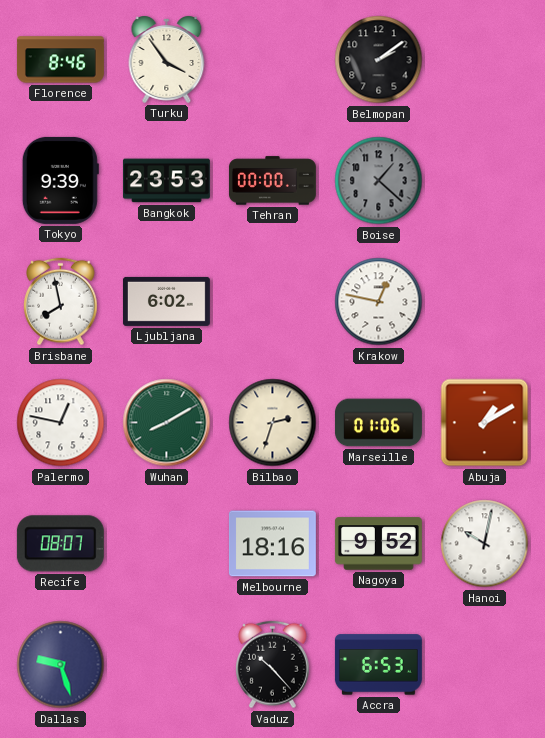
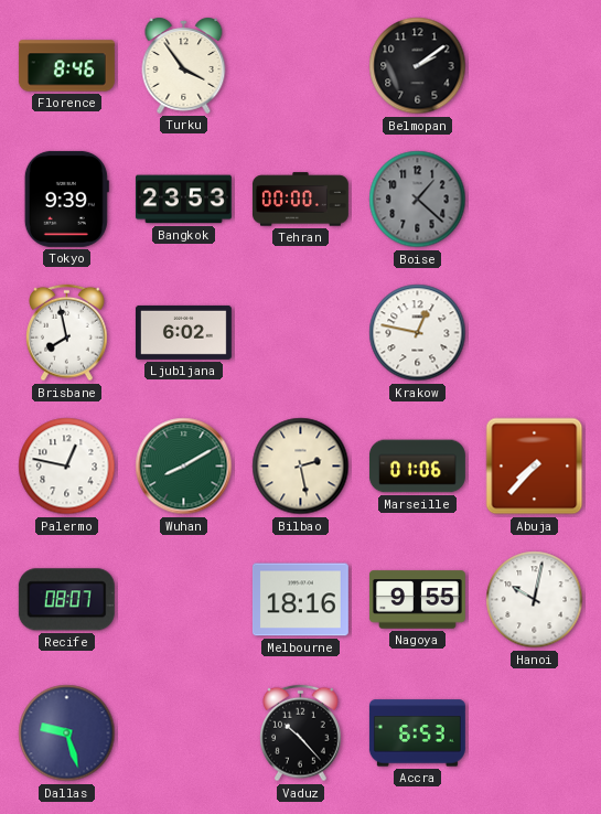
Bilbao: 2:33 -> 2:28
Abuja: 1:10 -> 7:37
Nagoya: 9:52 -> 9:55
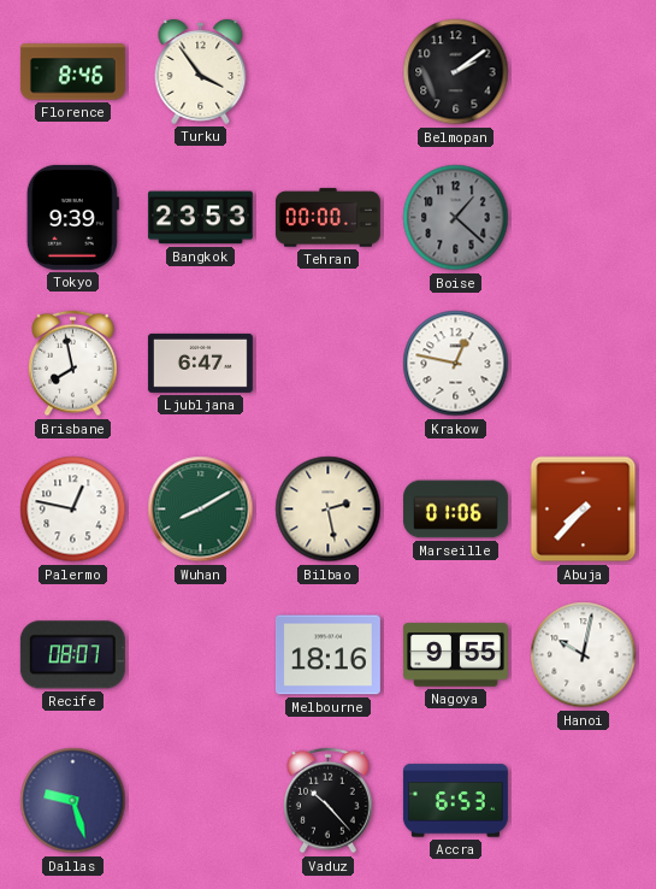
Ljubljana: 6:02 -> 6:47
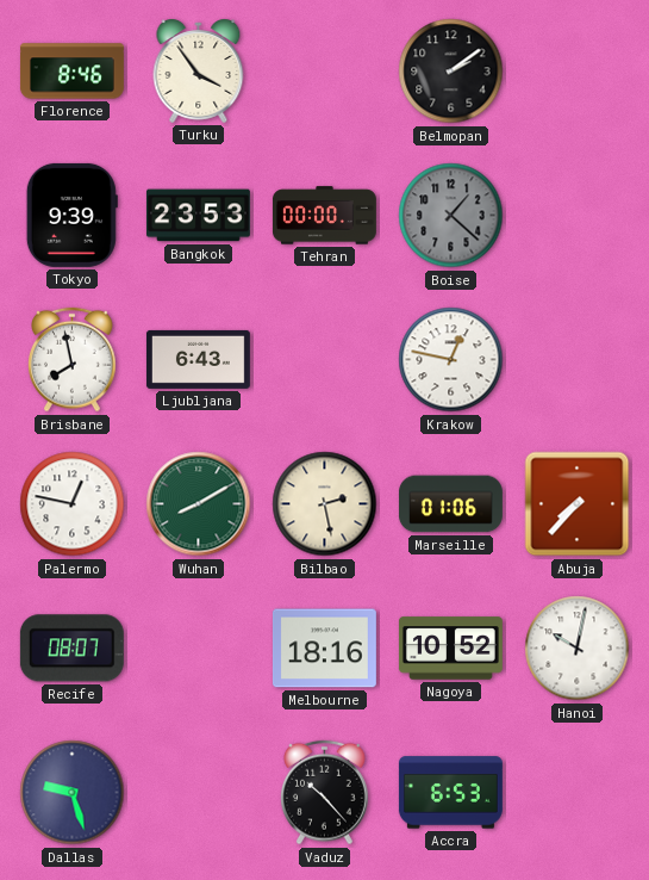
Ljubljana: 6:47 -> 6:43
Nagoya: 9:55 -> 10:52
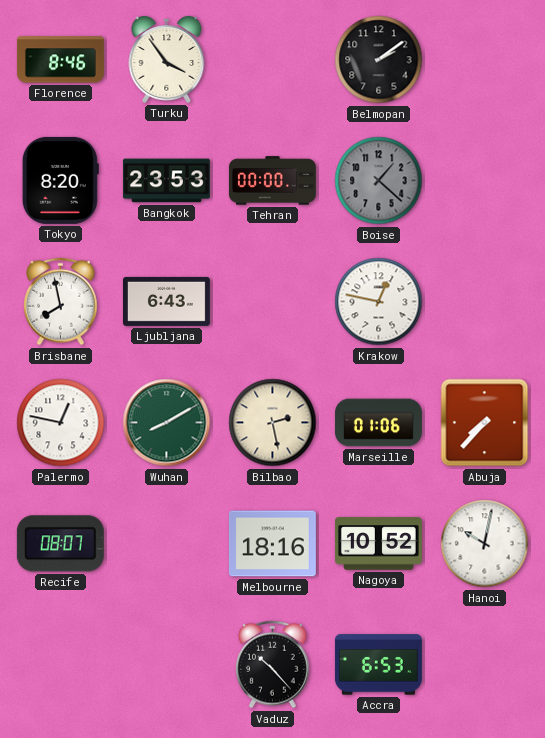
Tokyo: 9:39 -> 8:20
Dallas: 9:27 -> none
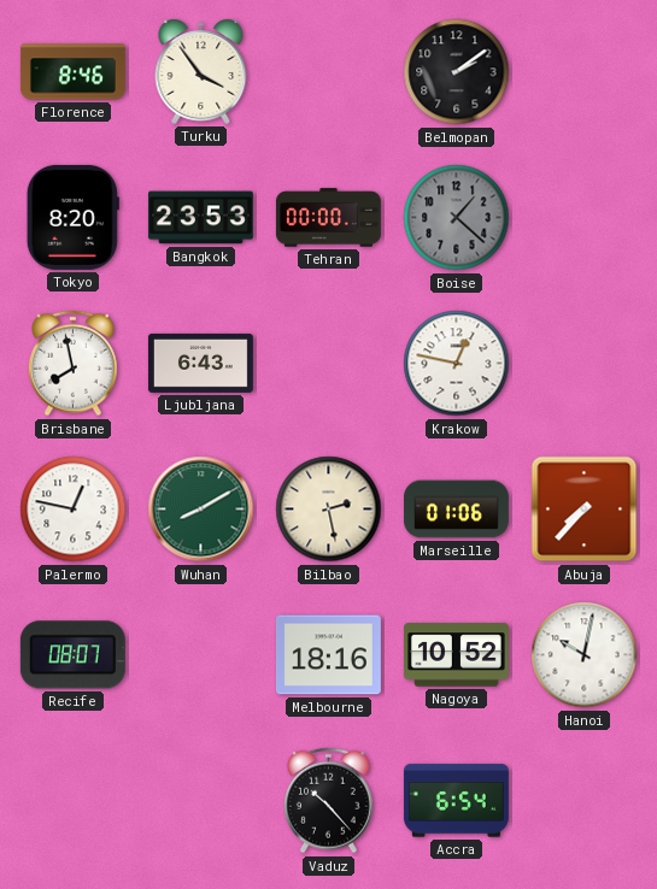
Accra: 6:53 -> 6:54
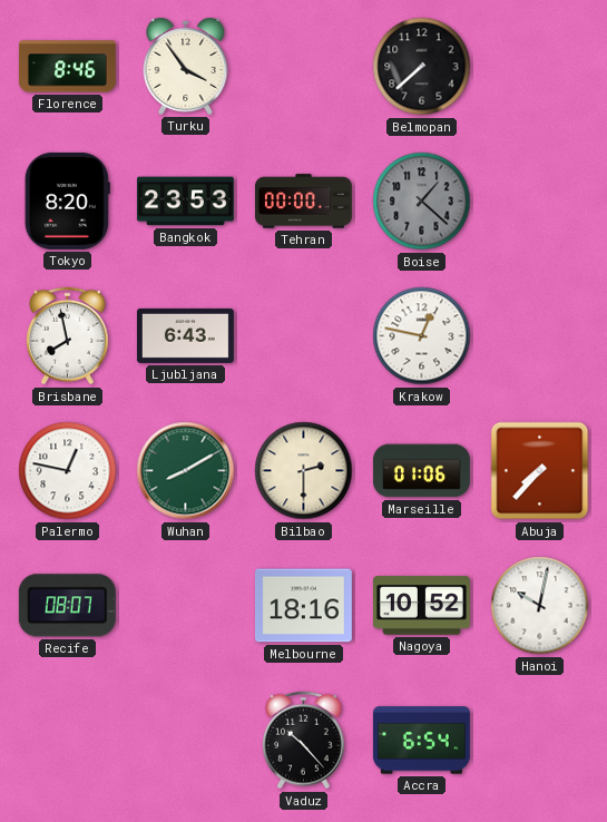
Belmopan: 2:09 -> 7:38
Bilbao: 2:28 -> 2:30
